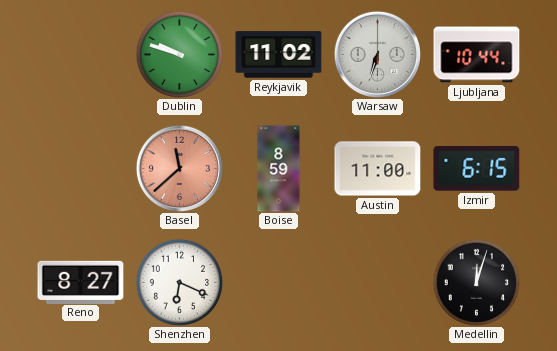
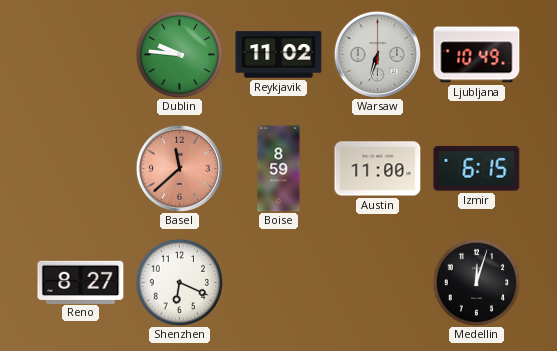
Dublin: 9:48 -> 9:46
Ljubljana: 10:44 -> 10:49
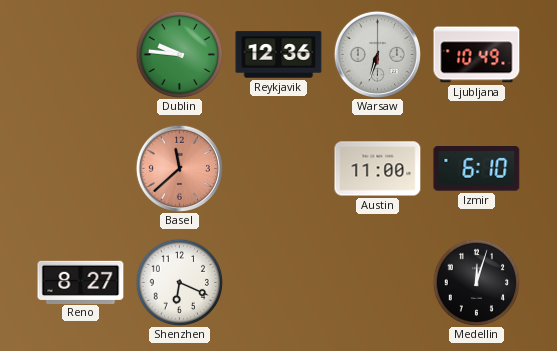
Reykjavik: 11:02 -> 12:36
Boise: 8:59 -> none
Izmir: 6:15 -> 6:10
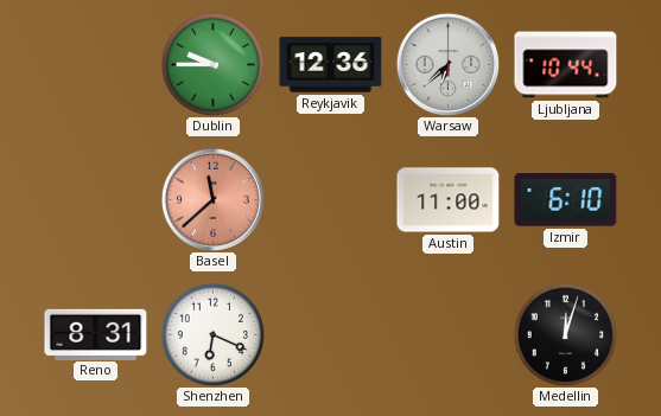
Dublin: 9:46 -> 9:45
Warsaw: 6:33 -> 6:38
Ljubljana: 10:49 -> 10:44
Reno: 8:27 -> 8:31
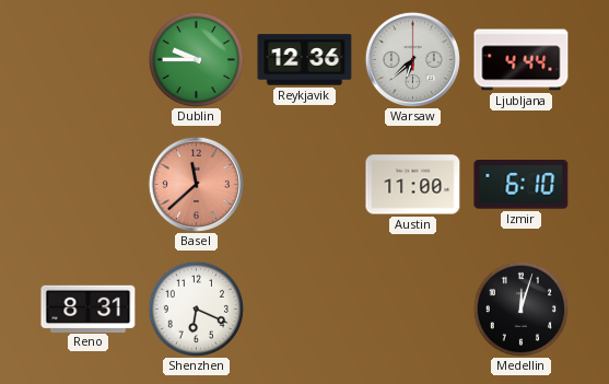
Ljubljana: 10:44 -> 4:44
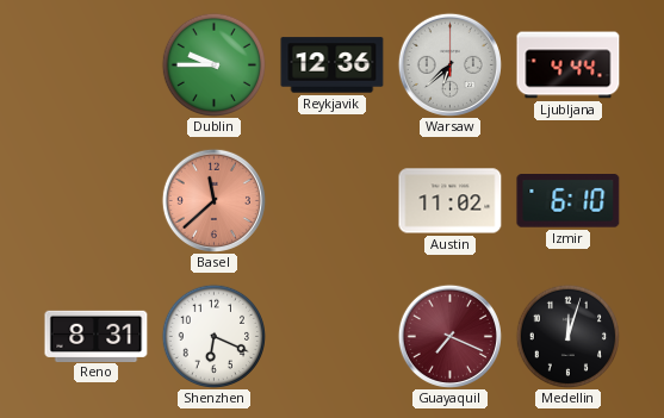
Austin: 11:00 -> 11:02
Guayaquil: none -> 7:19
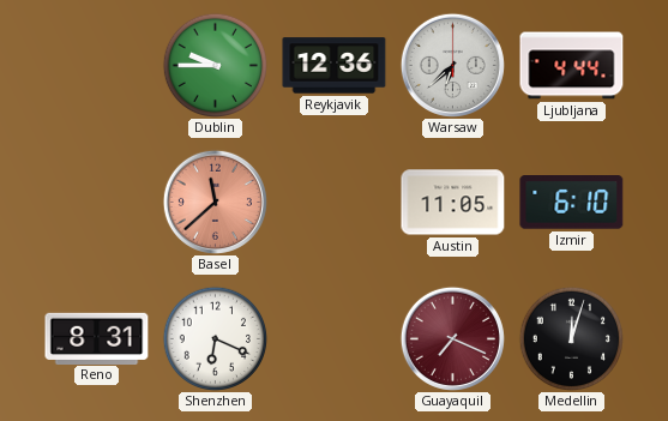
Austin: 11:02 -> 11:05
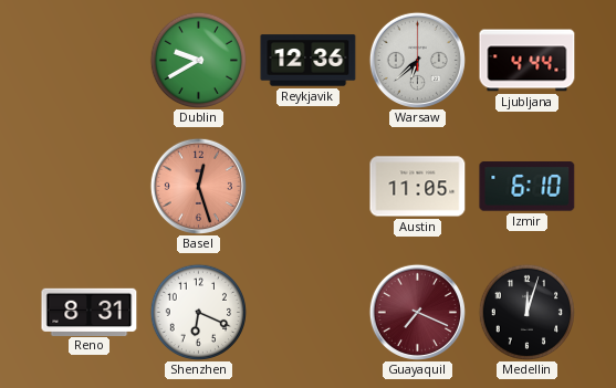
Dublin: 9:45 -> 9:40
Basel: 11:38 -> 12:27
